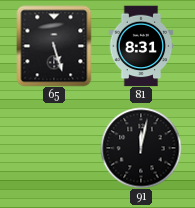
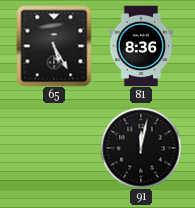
65: 5:27 -> 5:25
81: 8:31 -> 8:36
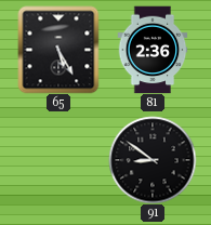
81: 8:36 -> 2:36
91: 12:02 -> 8:51
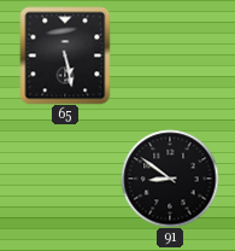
65: 5:25 -> 5:28
81: 2:36 -> none
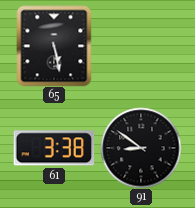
61: none -> 3:38
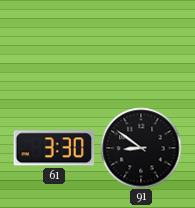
65: 5:28 -> none
61: 3:38 -> 3:30
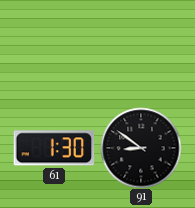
61: 3:30 -> 1:30
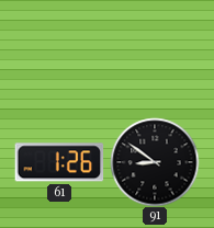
61: 1:30 -> 1:26
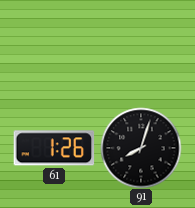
91: 8:51 -> 8:03
